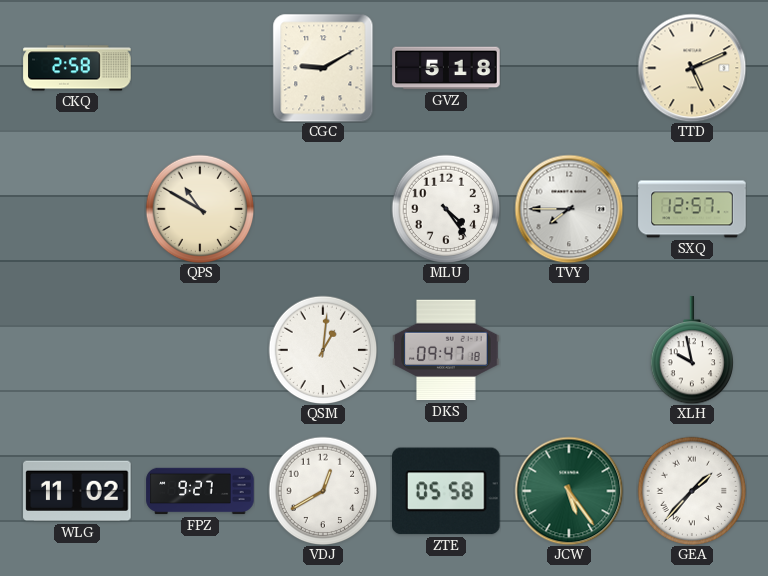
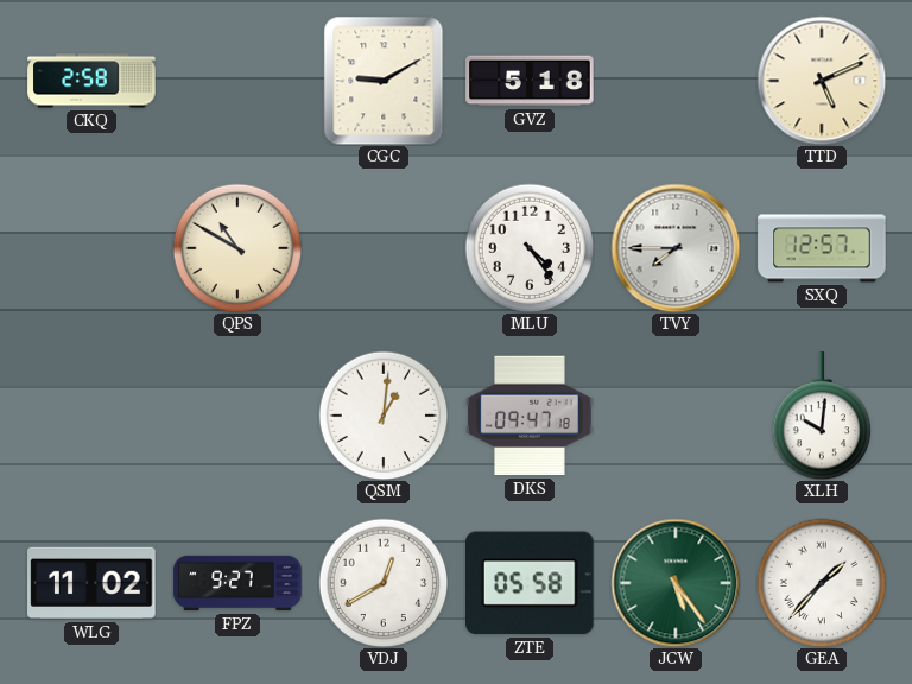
XLH: 9:58 -> 10:01
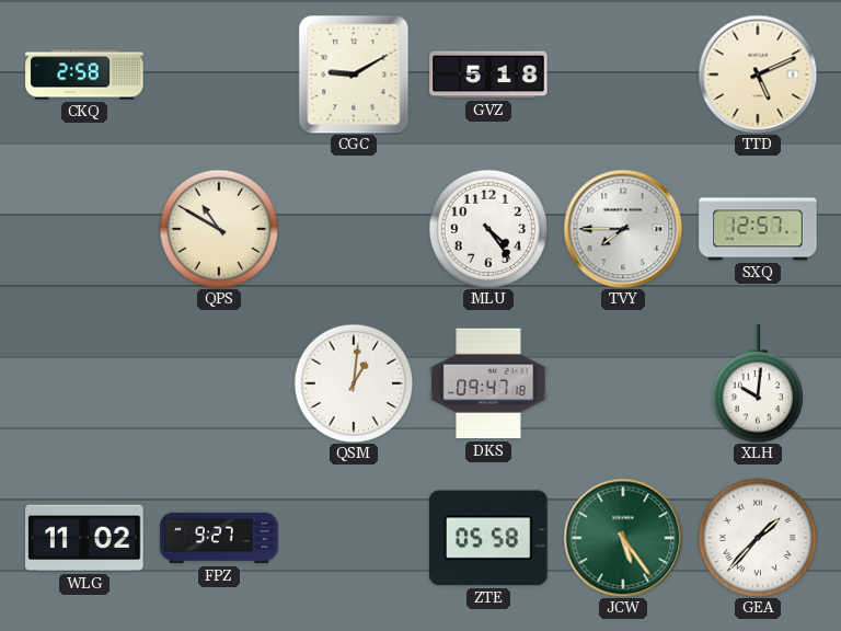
VDJ: 12:40 -> none
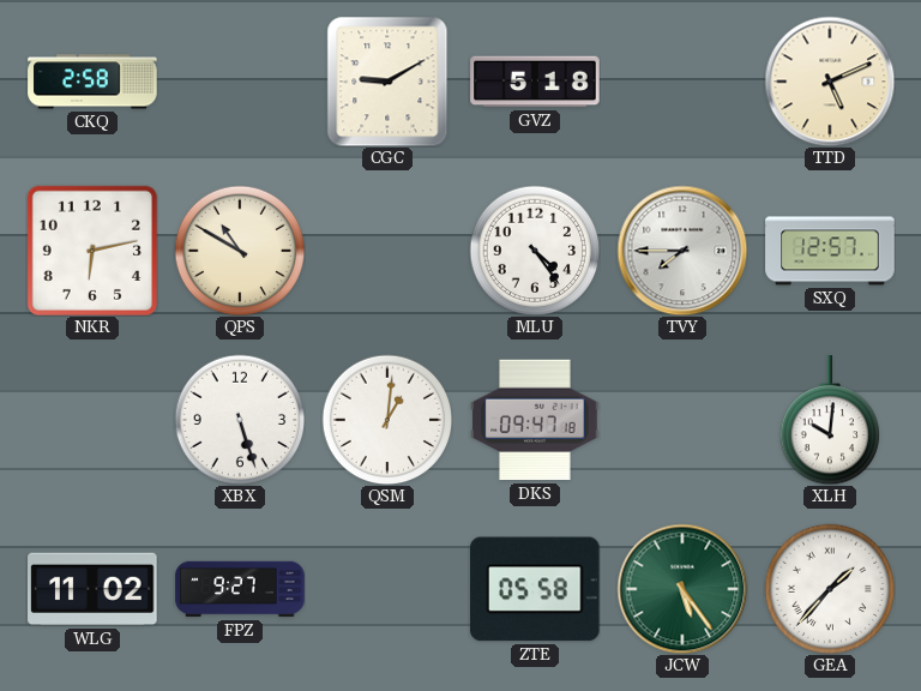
NKR: none -> 6:13
XBX: none -> 5:27
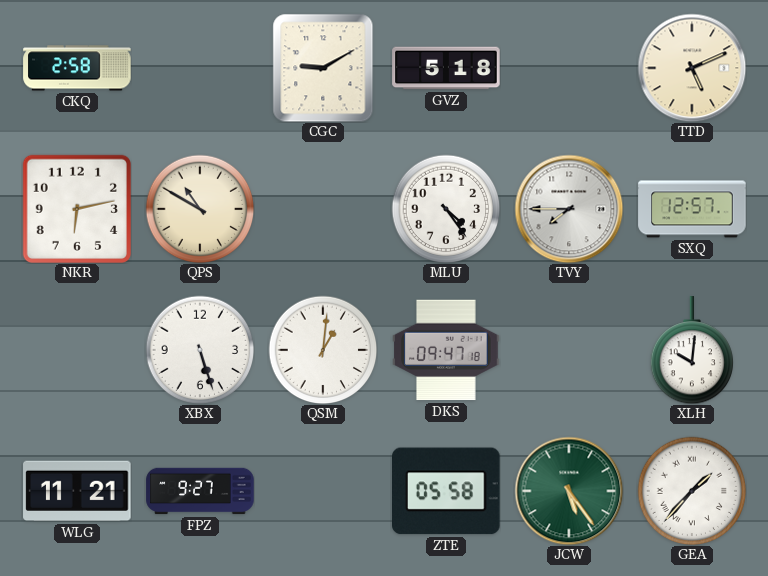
WLG: 11:02 -> 11:21
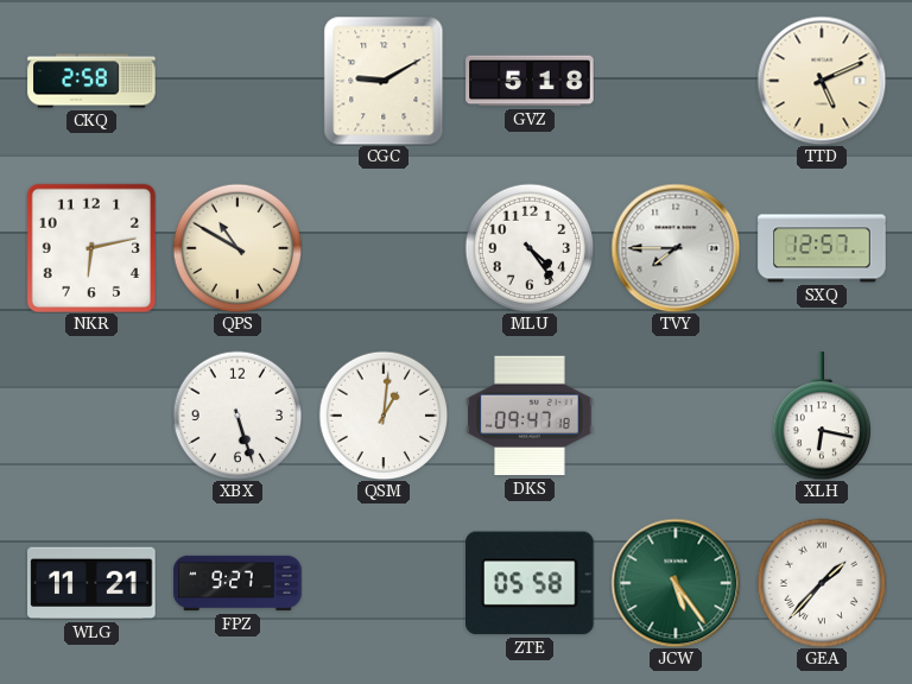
XLH: 10:01 -> 6:17
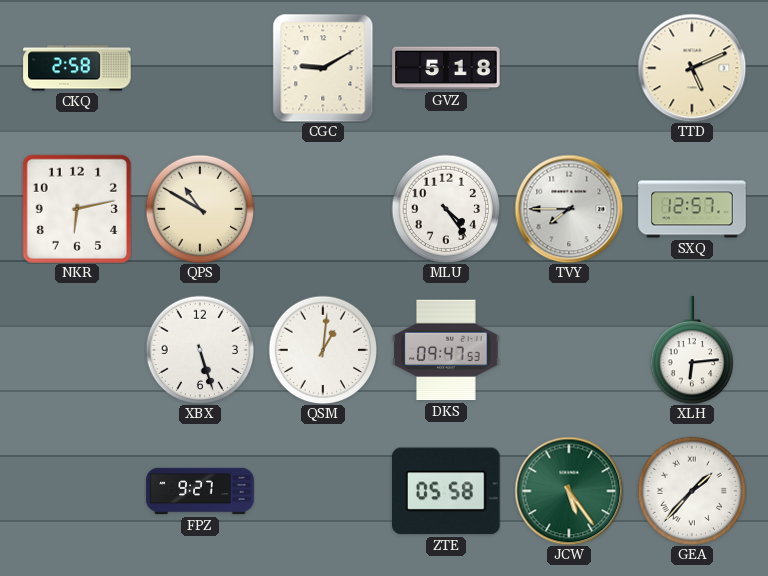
DKS: 09:47:18 -> 09:47:53
XLH: 6:17 -> 6:14
WLG: 11:21 -> none
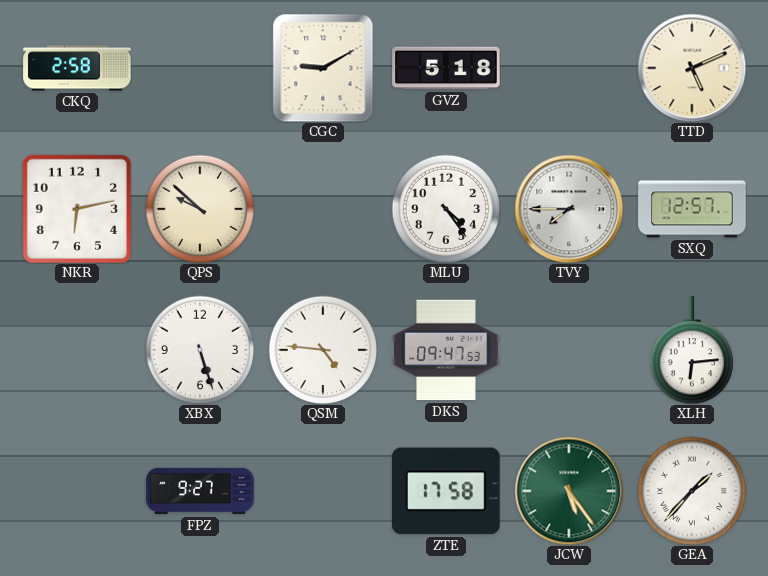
QPS: 10:50 -> 9:52
QSM: 1:01 -> 4:46
ZTE: 05:58 -> 17:58
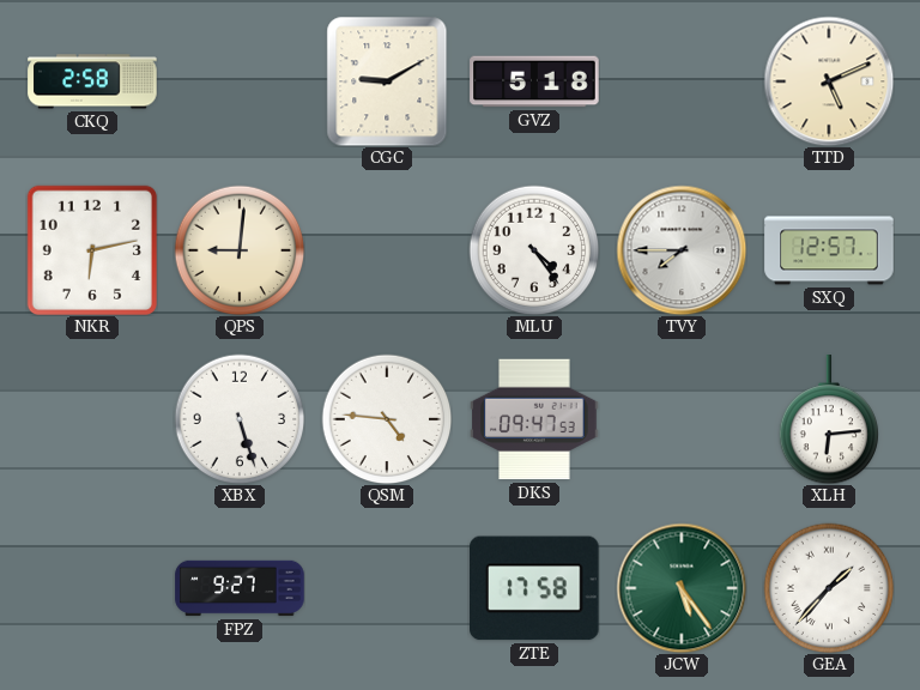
QPS: 9:52 -> 9:01
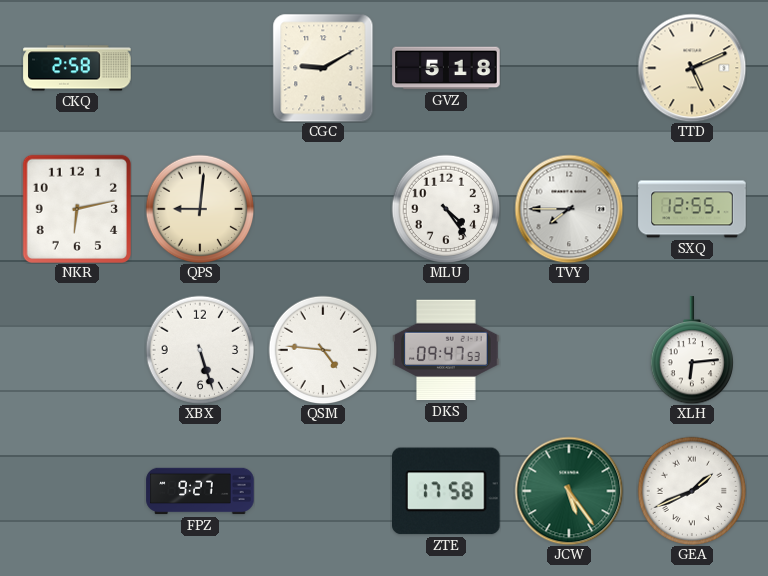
SXQ: 12:57 -> 12:55
GEA: 1:37 -> 1:41
